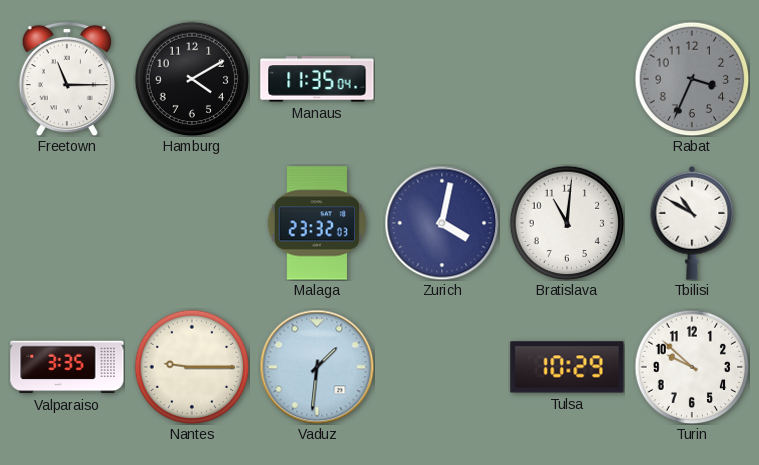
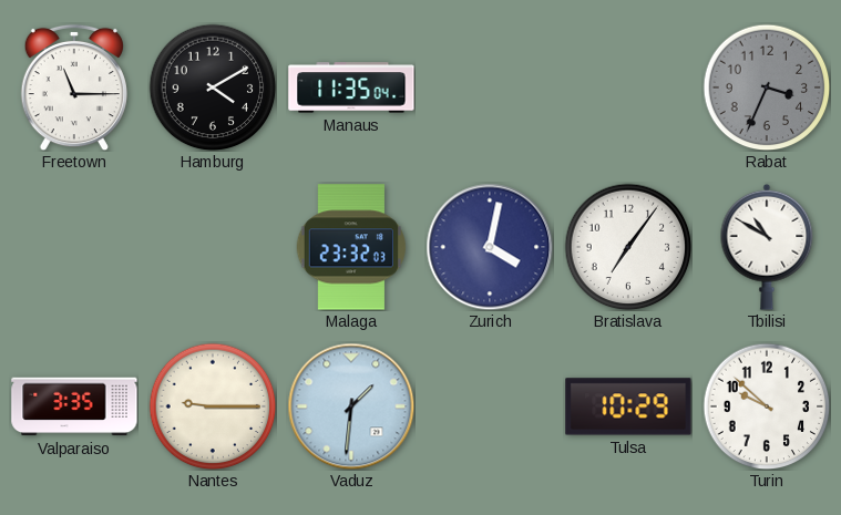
Bratislava: 11:01 -> 7:06
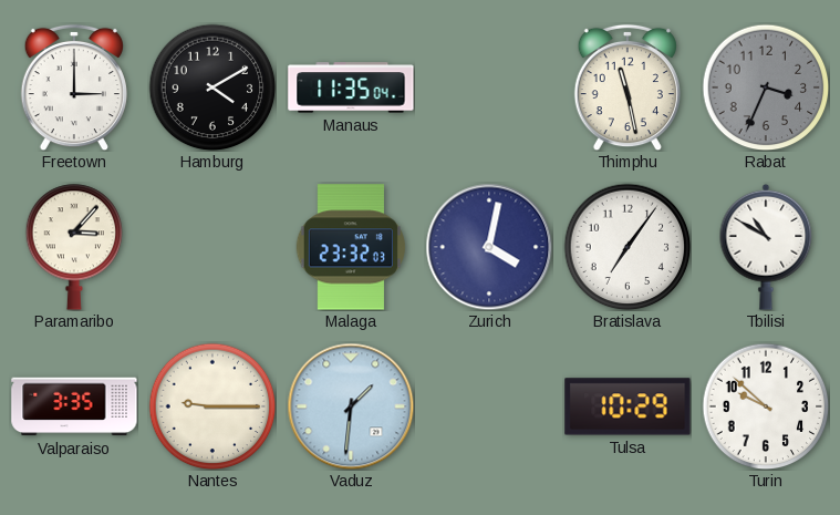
Freetown: 11:15 -> 3:00
Thimphu: none -> 11:28
Paramaribo: none -> 3:07
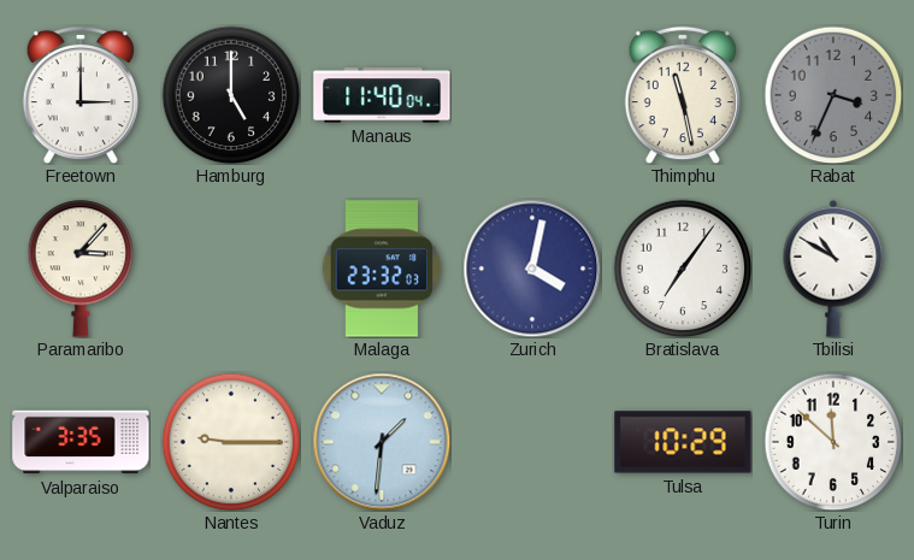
Hamburg: 4:10 -> 5:00
Manaus: 11:35 -> 11:40
Turin: 9:52 -> 11:52
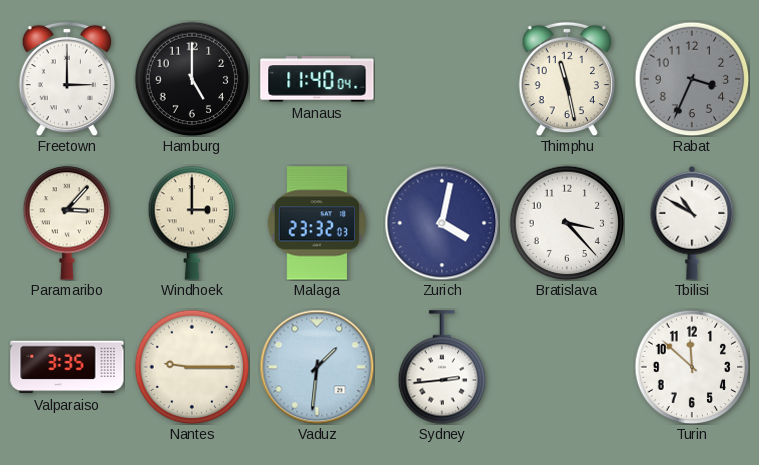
Windhoek: none -> 3:00
Bratislava: 7:06 -> 3:23
Sydney: none -> 2:44
Tulsa: 10:29 -> none
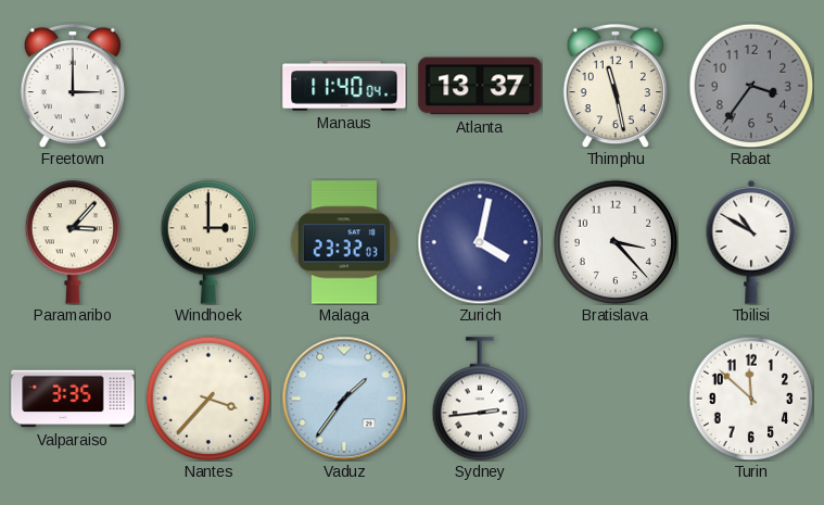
Hamburg: 5:00 -> none
Atlanta: none -> 13:37
Rabat: 3:34 -> 3:36
Nantes: 9:15 -> 3:37
Vaduz: 1:31 -> 1:36
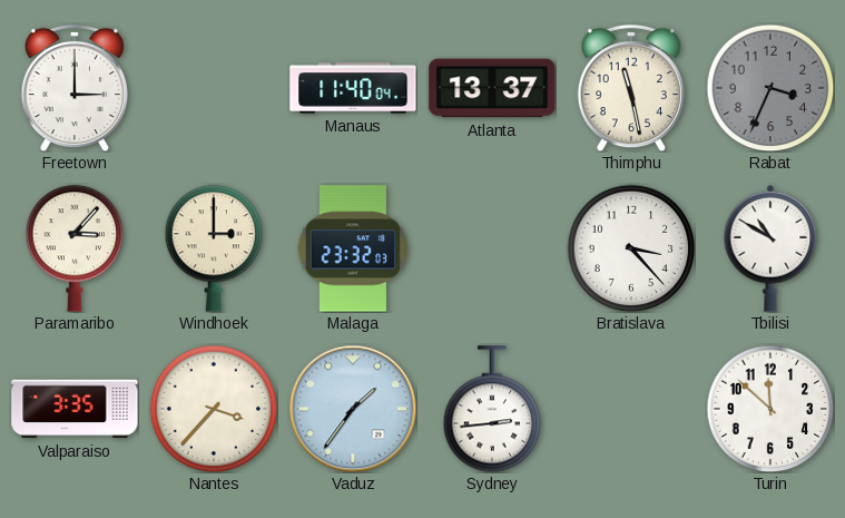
Rabat: 3:36 -> 3:34
Zurich: 4:02 -> none
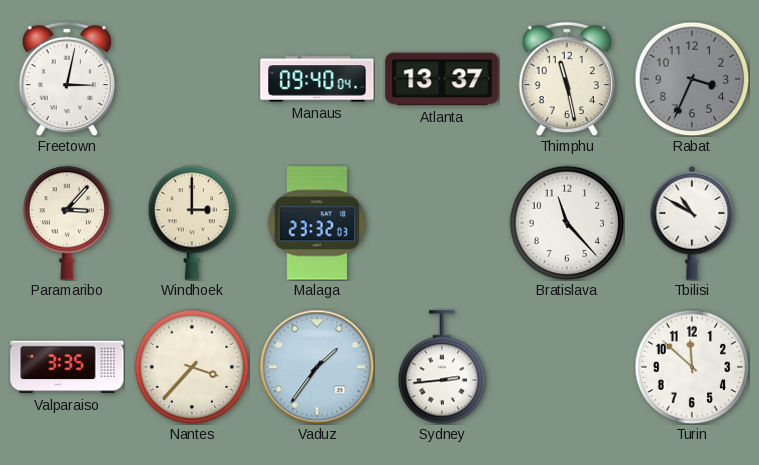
Freetown: 3:00 -> 3:02
Manaus: 11:40 -> 09:40
Bratislava: 3:23 -> 11:23
